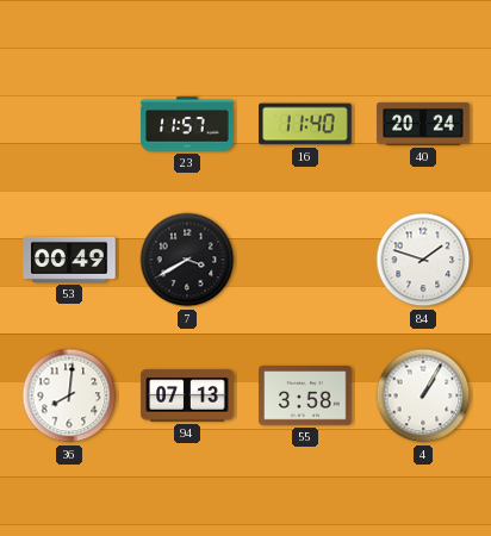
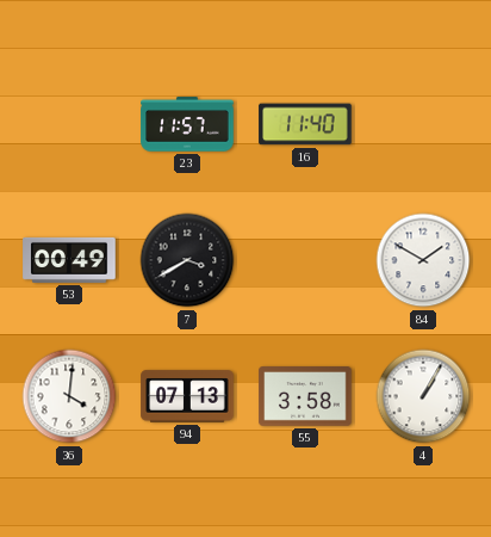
40: 20:24 -> none
84: 1:48 -> 1:50
36: 8:01 -> 4:01
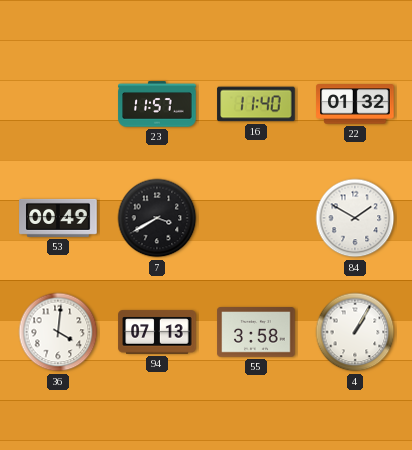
22: none -> 01:32
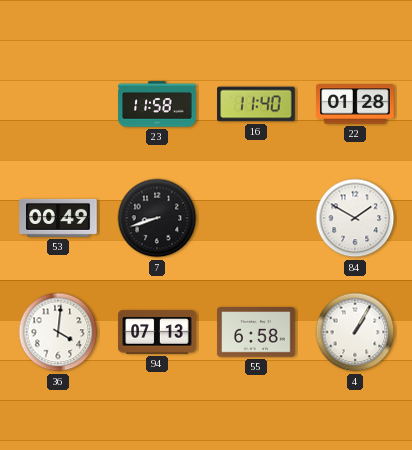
23: 11:57 -> 11:58
22: 01:32 -> 01:28
7: 3:40 -> 8:42
55: 3:58 -> 6:58
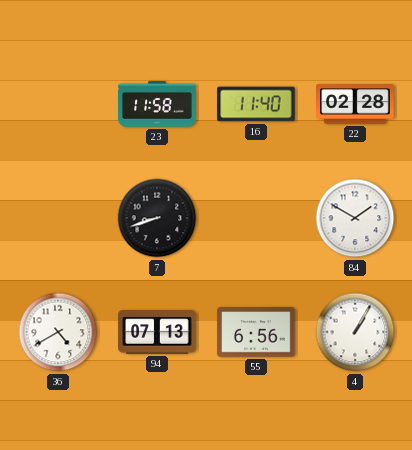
22: 01:28 -> 02:28
53: 00:49 -> none
36: 4:01 -> 4:40
55: 6:58 -> 6:56
